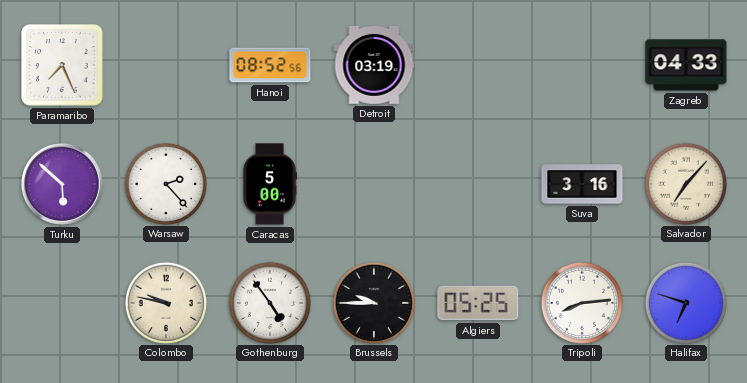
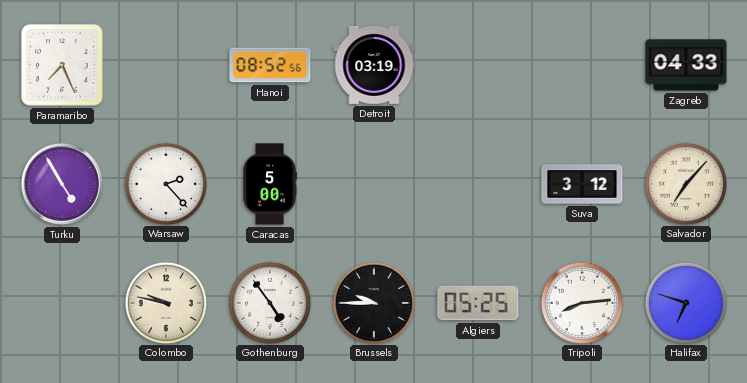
Turku: 5:52 -> 4:55
Suva: 3:16 -> 3:12
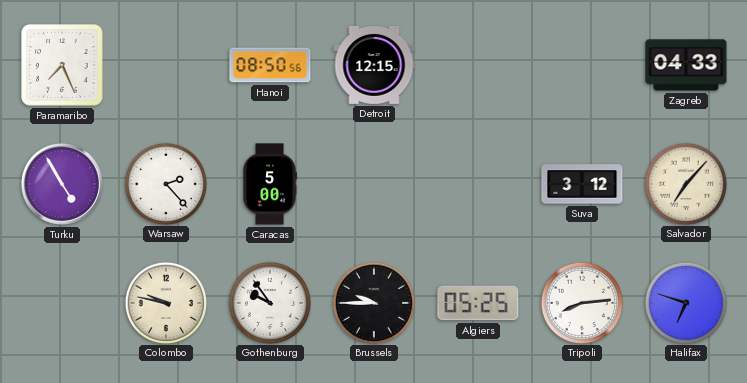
Hanoi: 08:52 -> 08:50
Detroit: 03:19 -> 12:15
Gothenburg: 4:54 -> 9:54
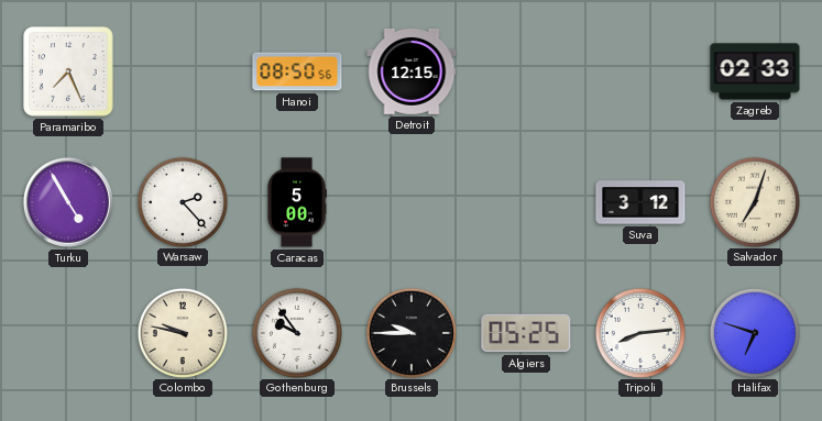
Zagreb: 04:33 -> 02:33
Salvador: 7:07 -> 7:03
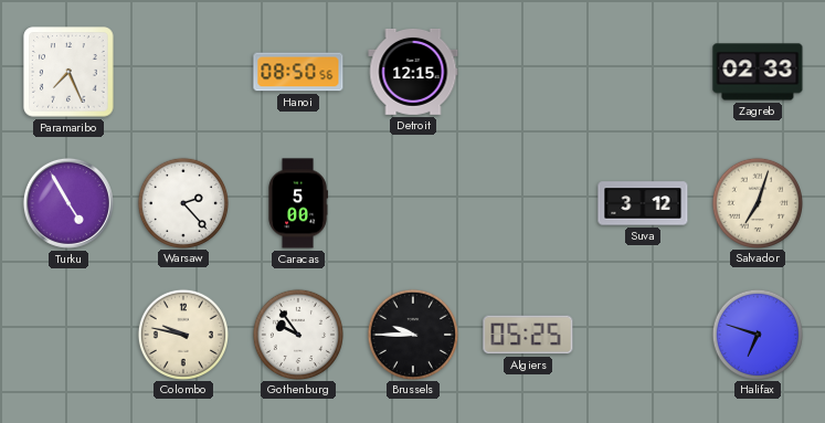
Tripoli: 8:14 -> none
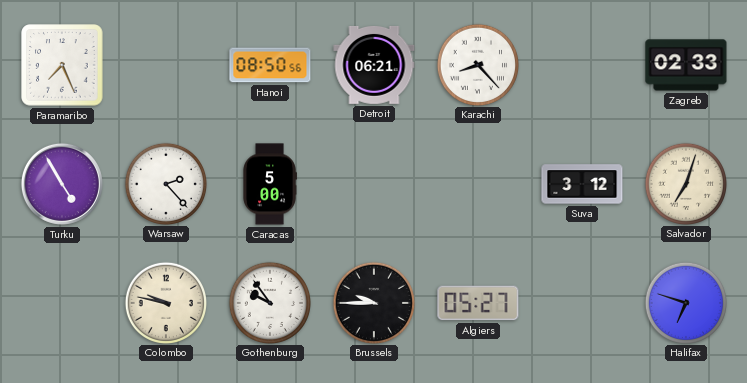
Detroit: 12:15 -> 06:21
Karachi: none -> 8:23
Algiers: 05:25 -> 05:27
